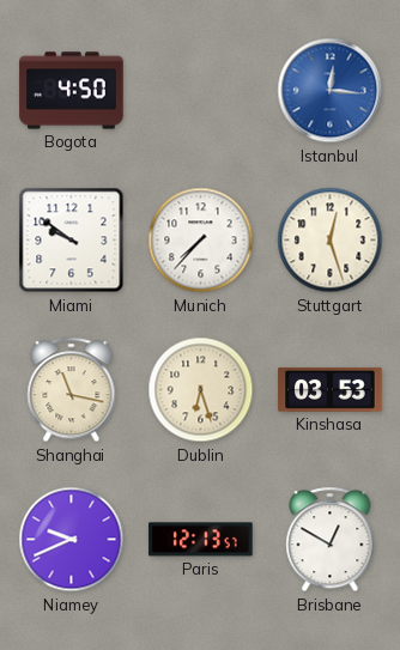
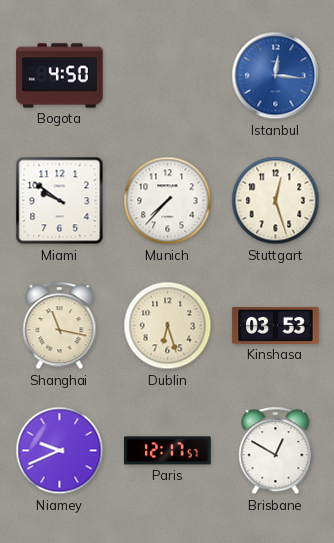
Paris: 12:13 -> 12:17
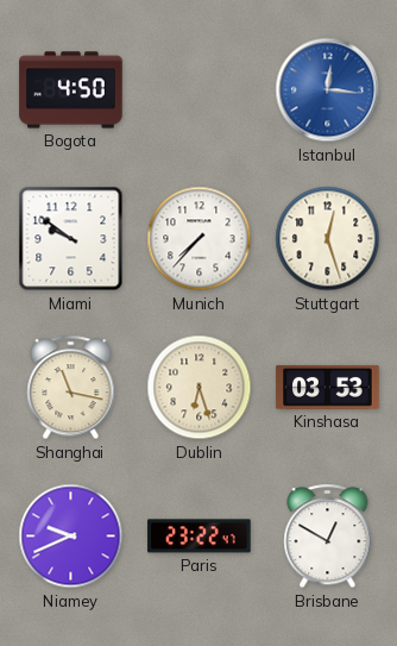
Paris: 12:17 -> 23:22
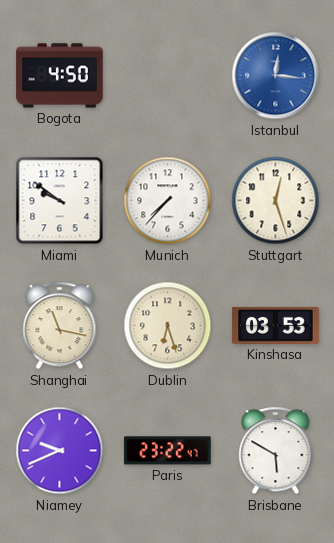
Brisbane: 12:50 -> 5:50
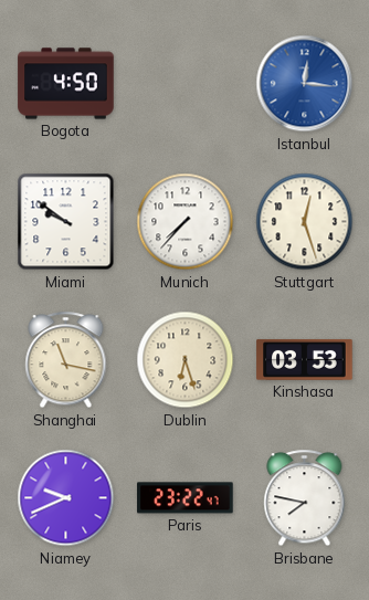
Brisbane: 5:50 -> 7:47
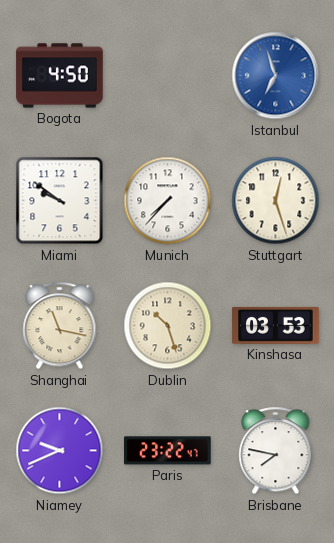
Istanbul: 12:16 -> 6:57
Dublin: 6:27 -> 10:27
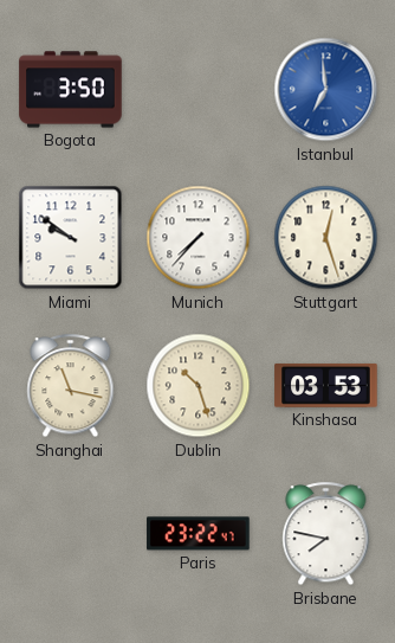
Bogota: 4:50 -> 3:50
Istanbul: 6:57 -> 6:59
Niamey: 9:41 -> none
